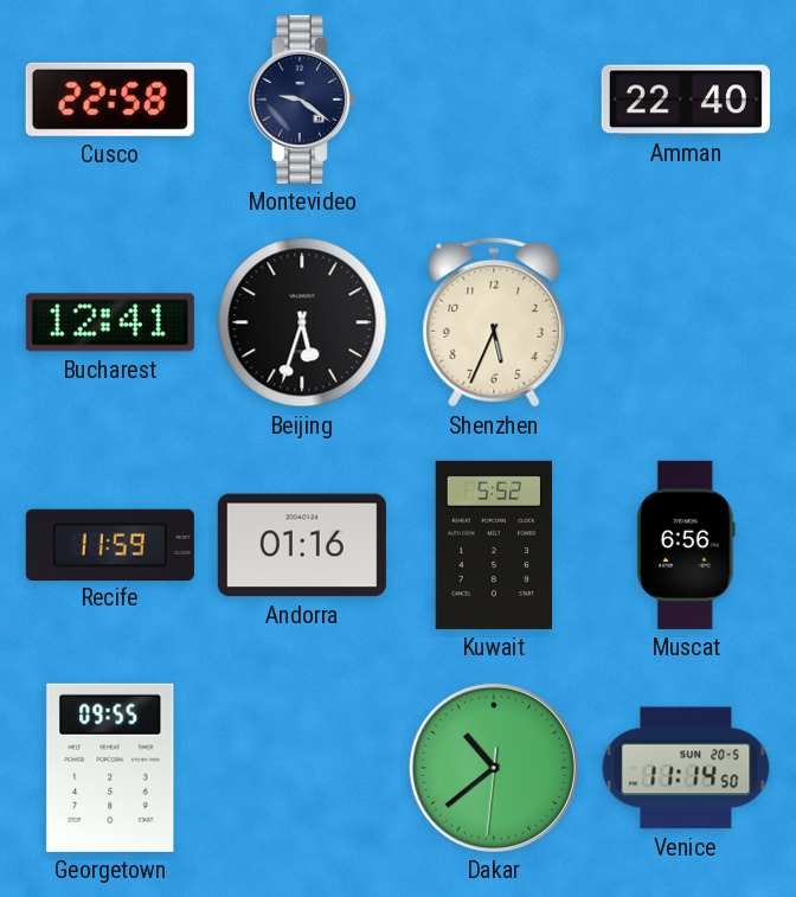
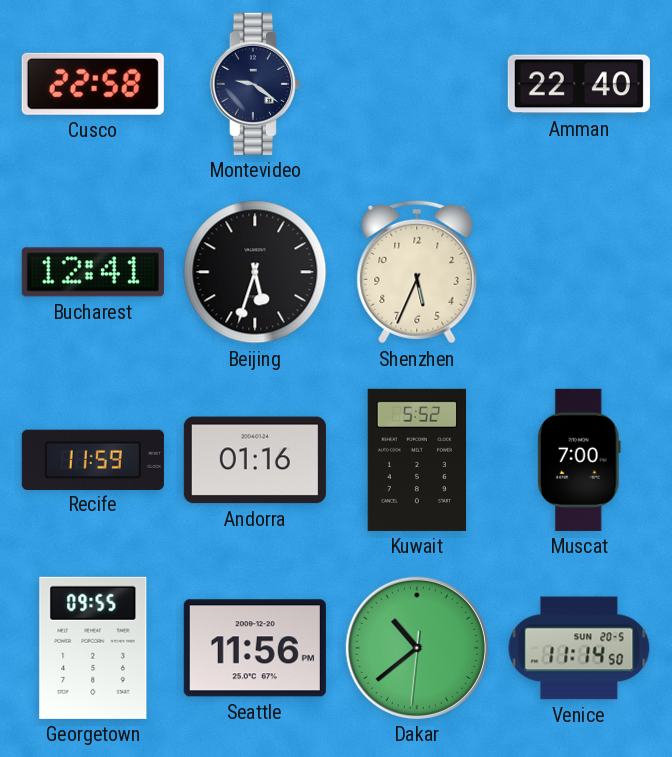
Muscat: 6:56 -> 7:00
Seattle: none -> 11:56
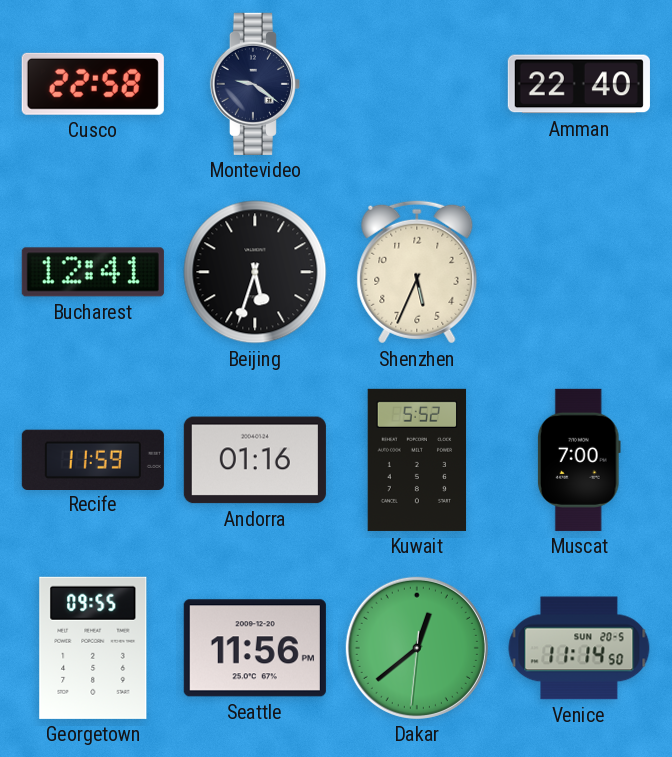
Dakar: 10:38 -> 12:38
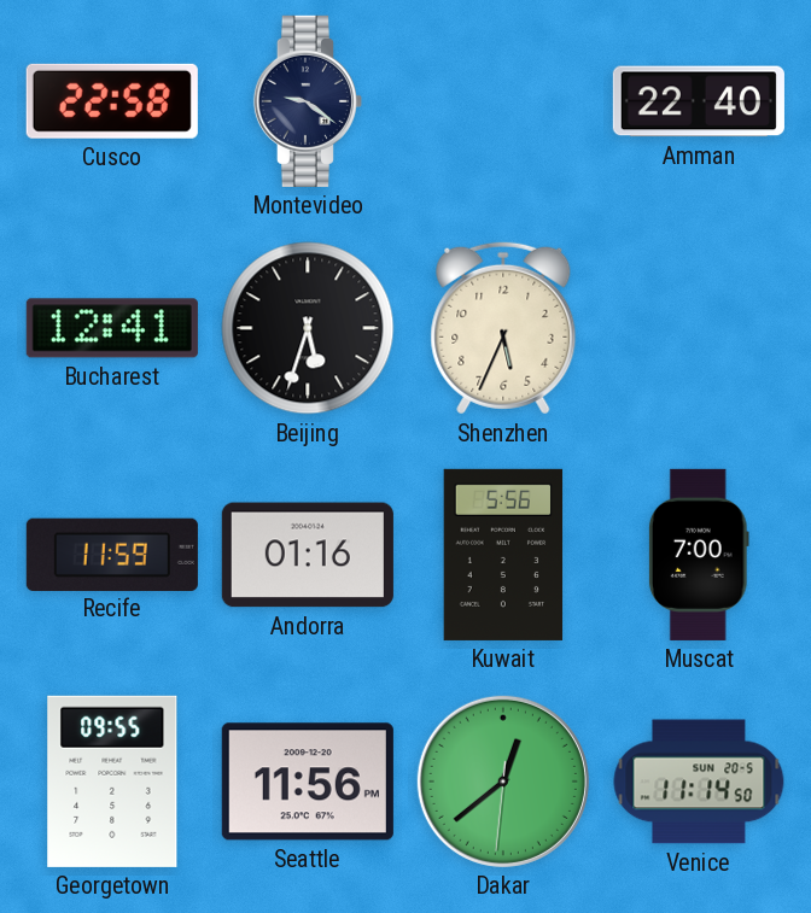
Kuwait: 5:52 -> 5:56
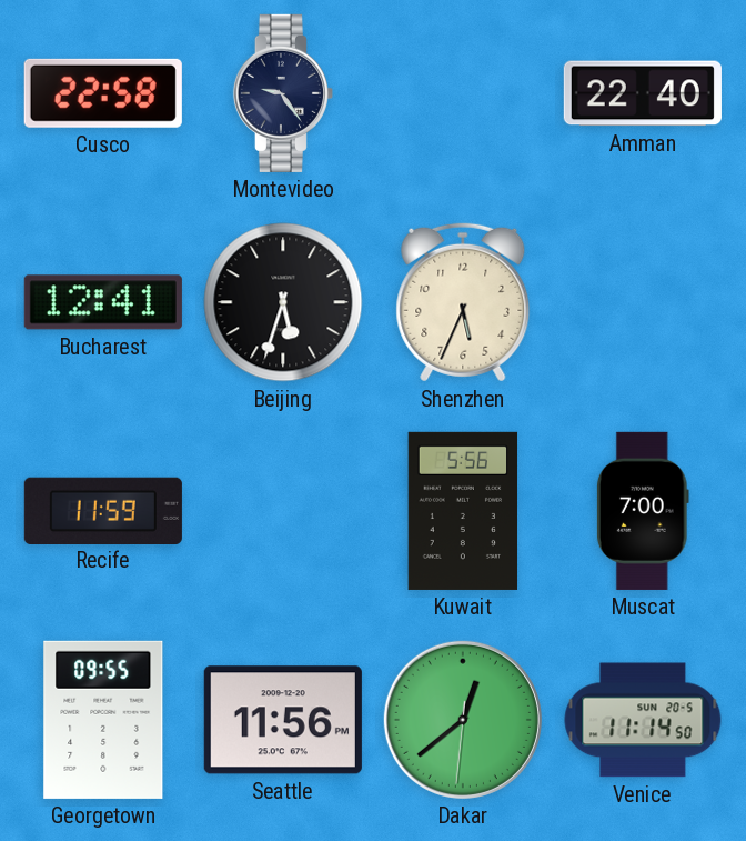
Montevideo: 9:21 -> 9:24
Andorra: 01:16 -> none
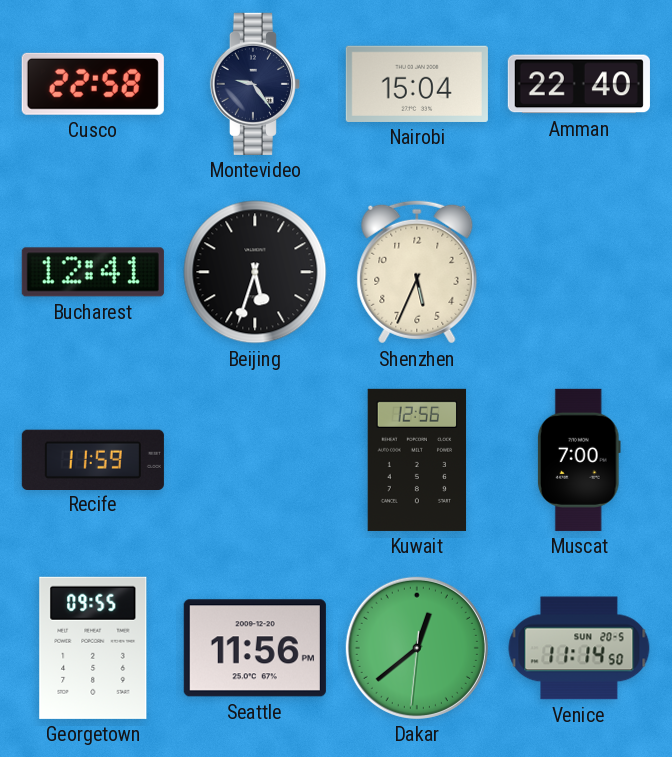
Nairobi: none -> 15:04
Kuwait: 5:56 -> 12:56
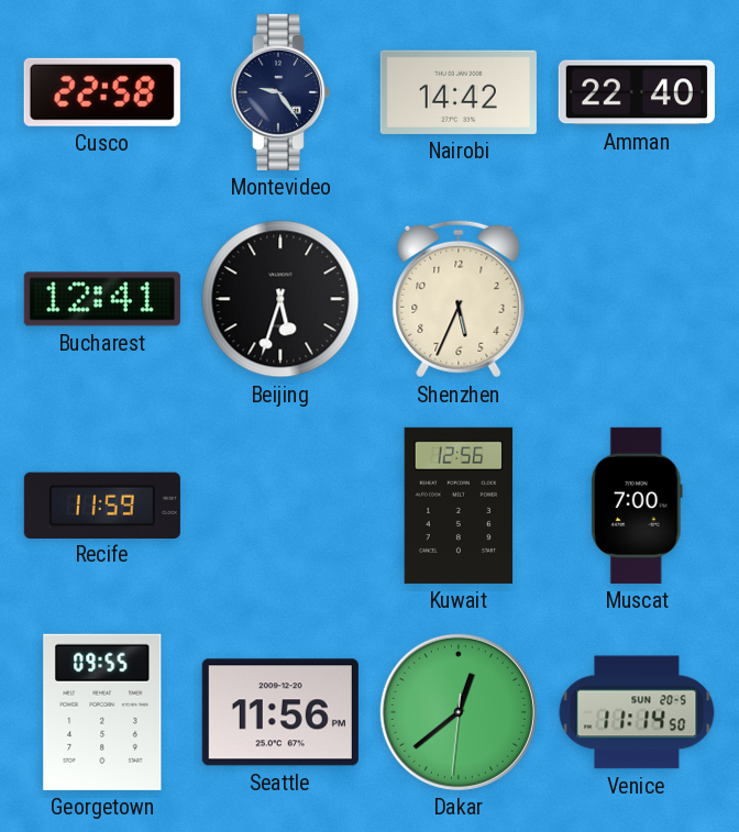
Nairobi: 15:04 -> 14:42
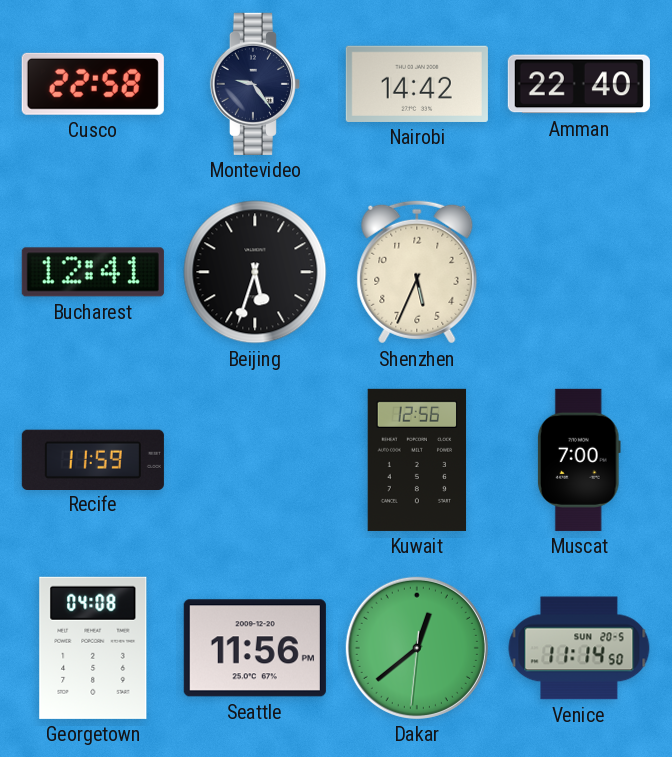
Georgetown: 09:55 -> 04:08
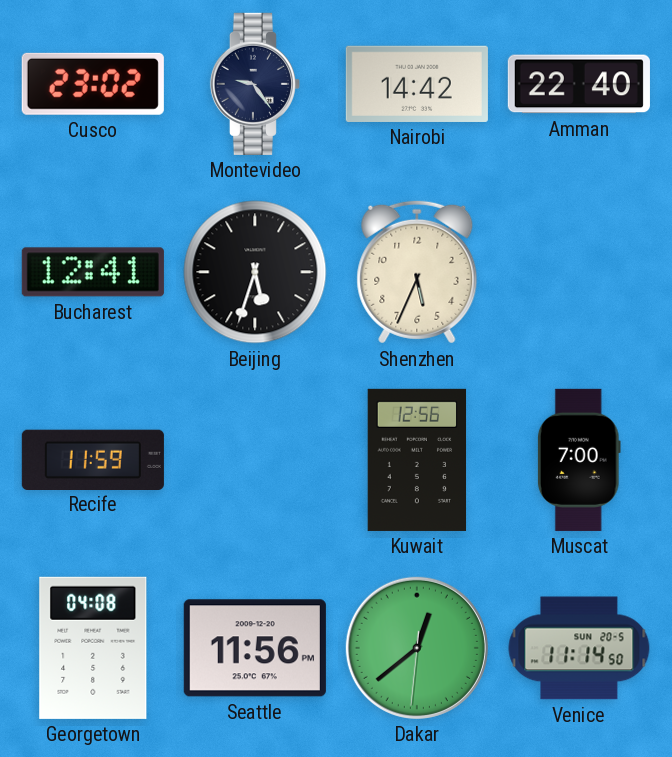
Cusco: 22:58 -> 23:02
